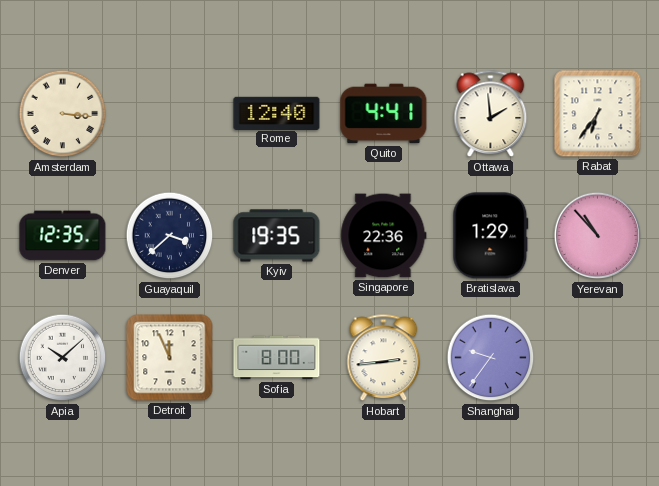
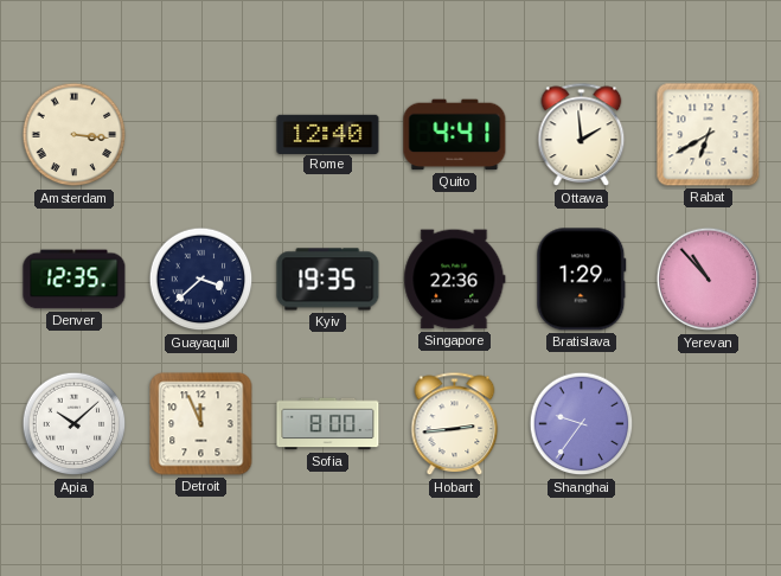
Rabat: 6:36 -> 6:40
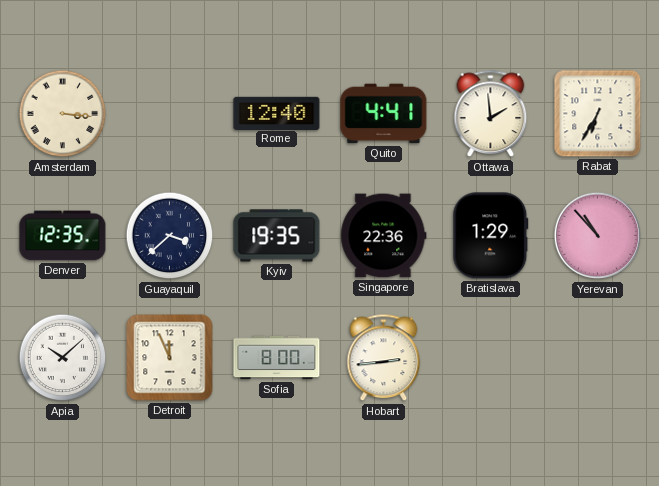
Rabat: 6:40 -> 6:35
Shanghai: 9:36 -> none
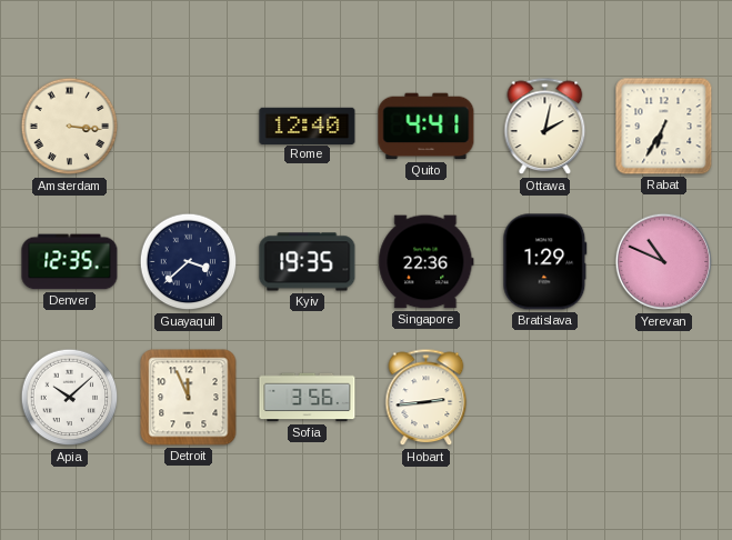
Ottawa: 1:59 -> 2:02
Yerevan: 10:53 -> 10:49
Sofia: 8:00 -> 3:56
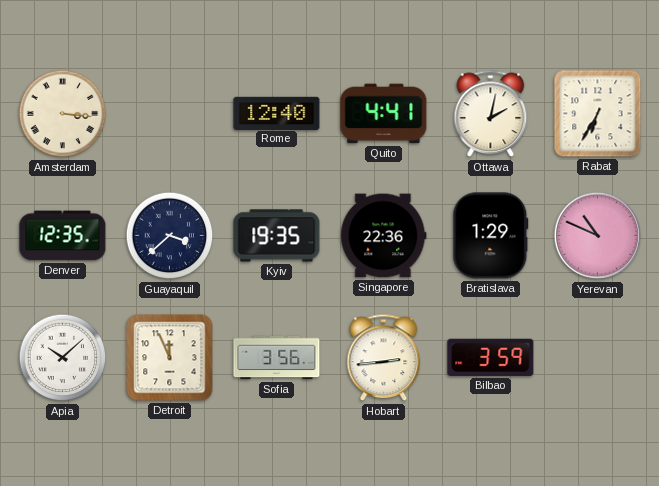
Bilbao: none -> 3:59
